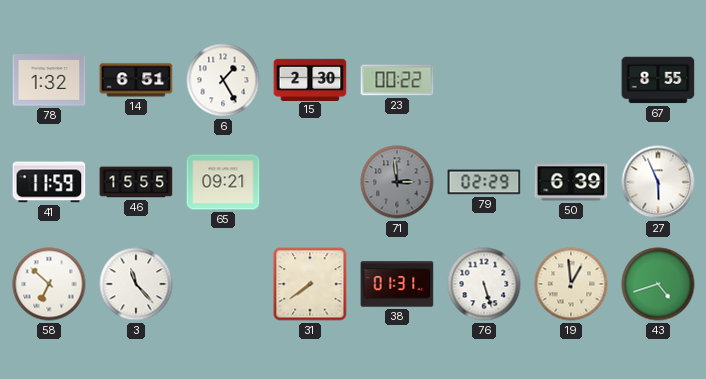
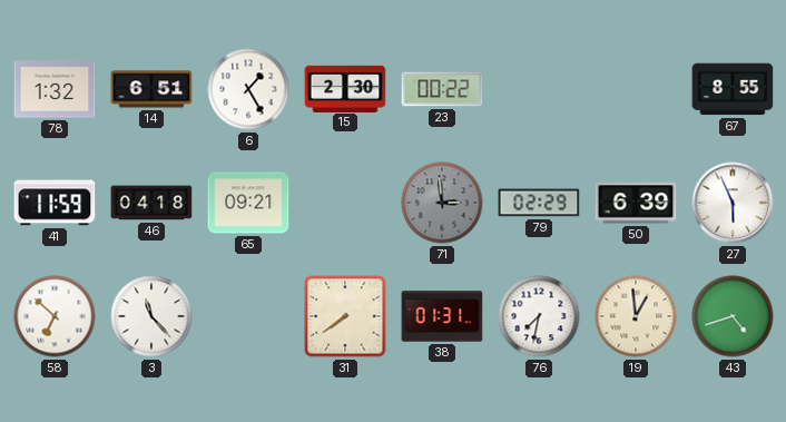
46: 15:55 -> 04:18
76: 5:27 -> 7:32
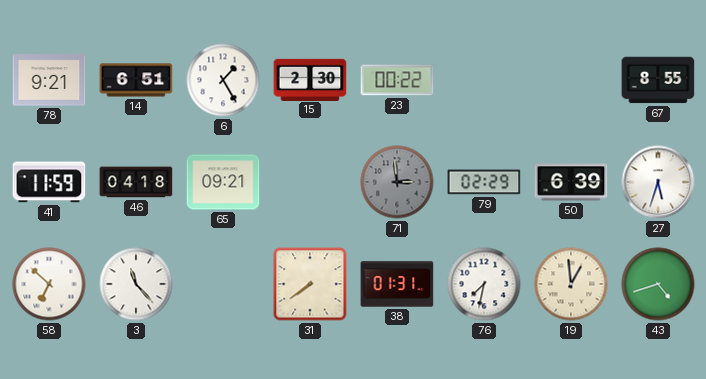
78: 1:32 -> 9:21
27: 5:56 -> 5:33
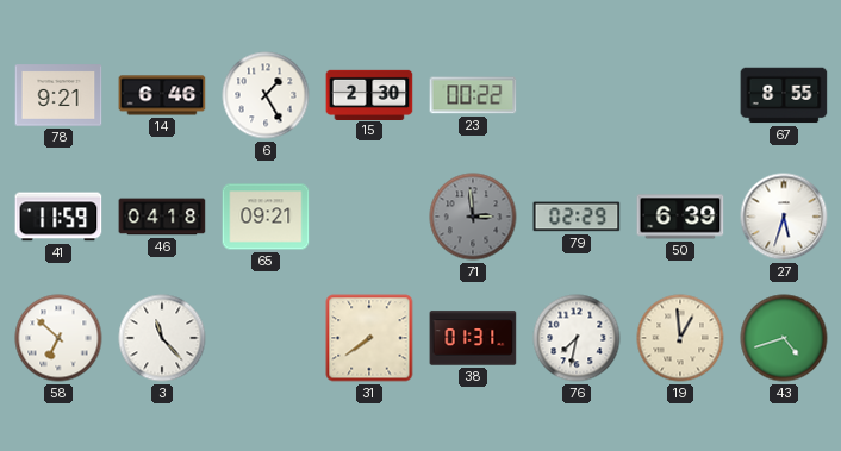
14: 6:51 -> 6:46
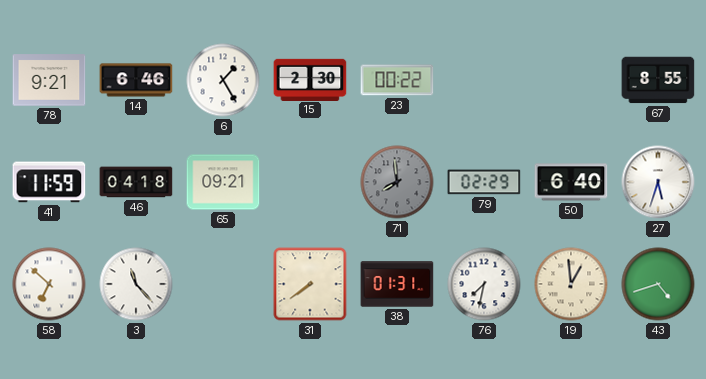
71: 2:59 -> 7:59
50: 6:39 -> 6:40
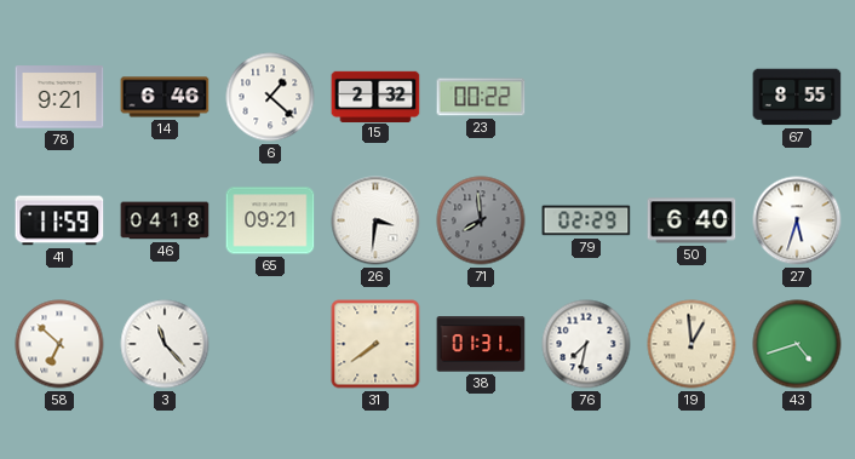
6: 1:25 -> 1:22
15: 2:30 -> 2:32
26: none -> 3:31
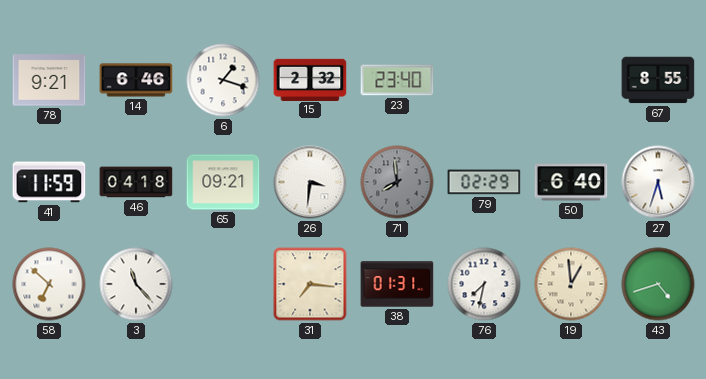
6: 1:22 -> 1:18
23: 00:22 -> 23:40
31: 7:39 -> 7:16
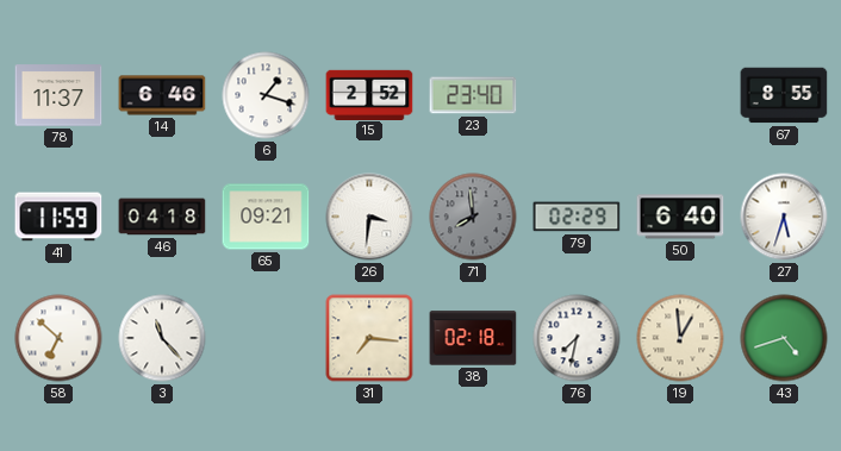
78: 9:21 -> 11:37
15: 2:32 -> 2:52
38: 01:31 -> 02:18
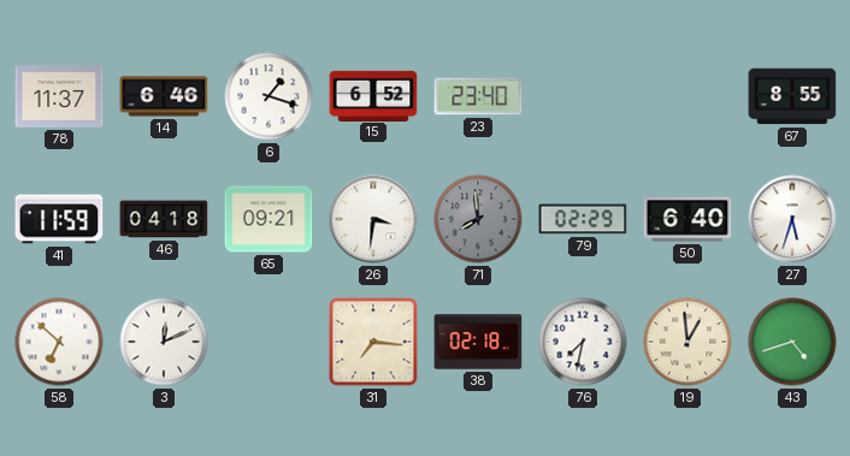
15: 2:52 -> 6:52
3: 11:23 -> 12:11
